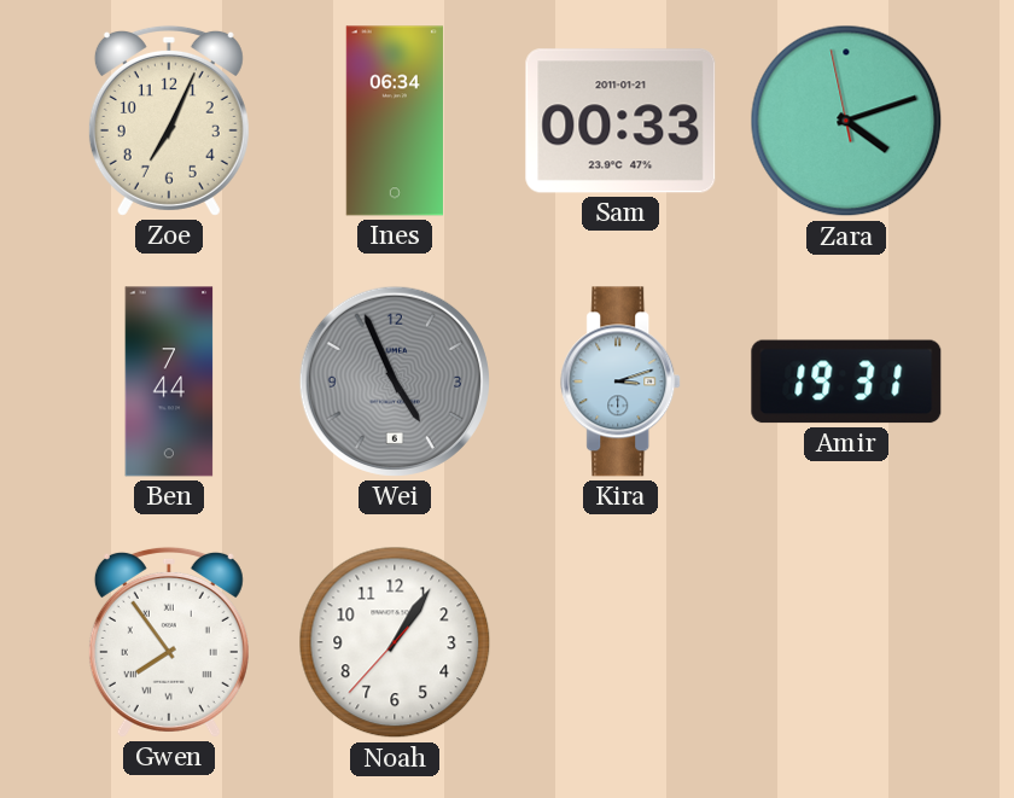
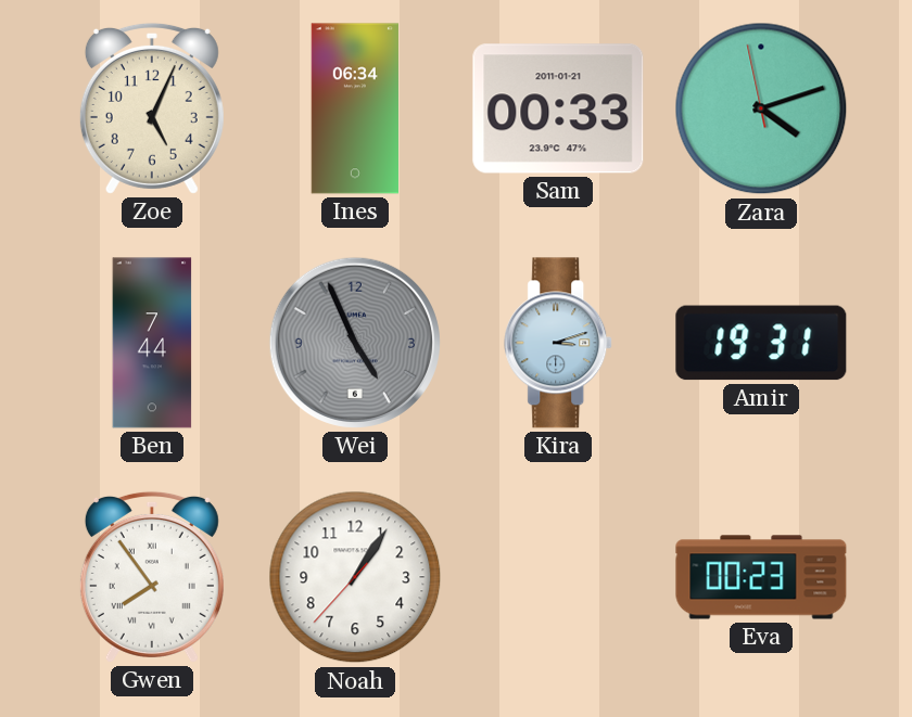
Zoe: 7:04 -> 5:04
Eva: none -> 00:23
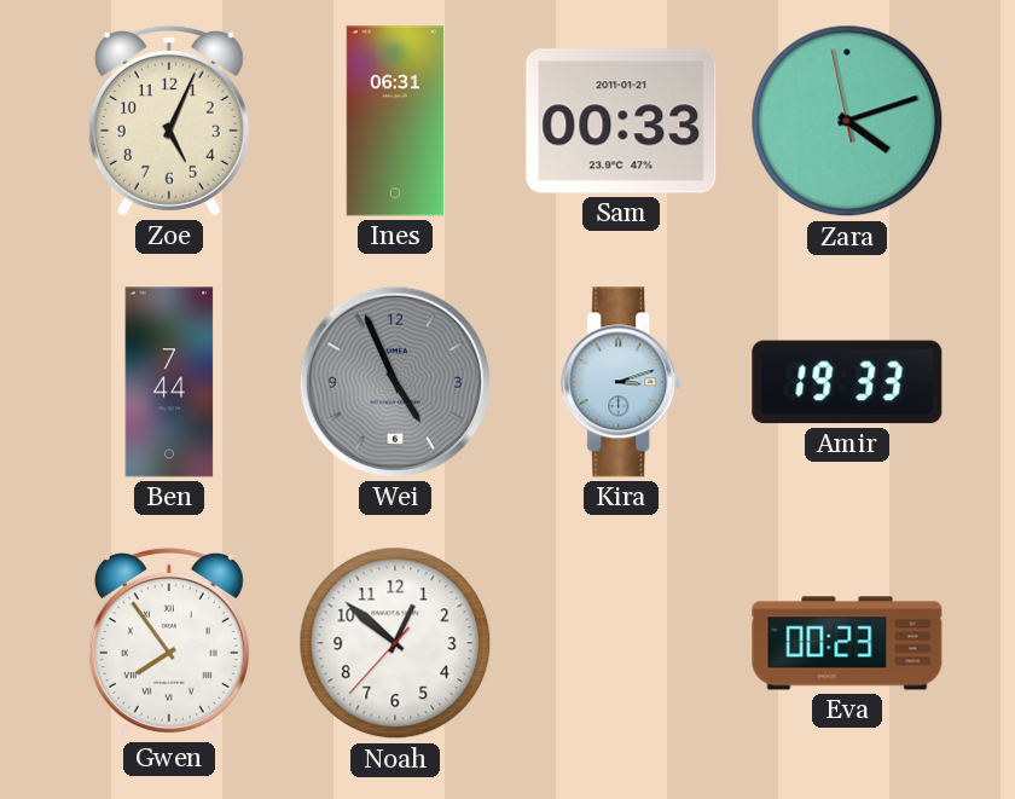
Ines: 06:34 -> 06:31
Amir: 19:31 -> 19:33
Noah: 1:05 -> 12:51
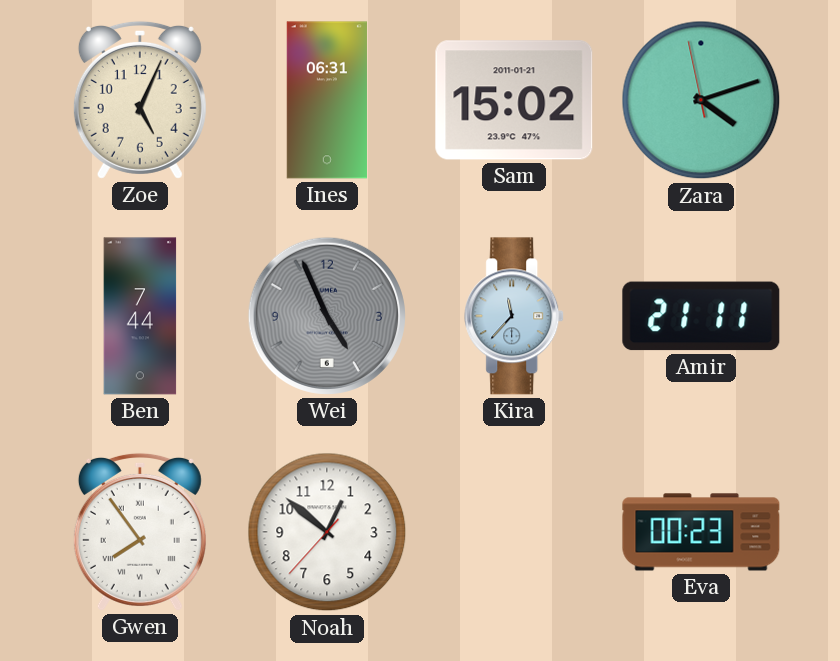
Sam: 00:33 -> 15:02
Kira: 3:12 -> 11:37
Amir: 19:33 -> 21:11
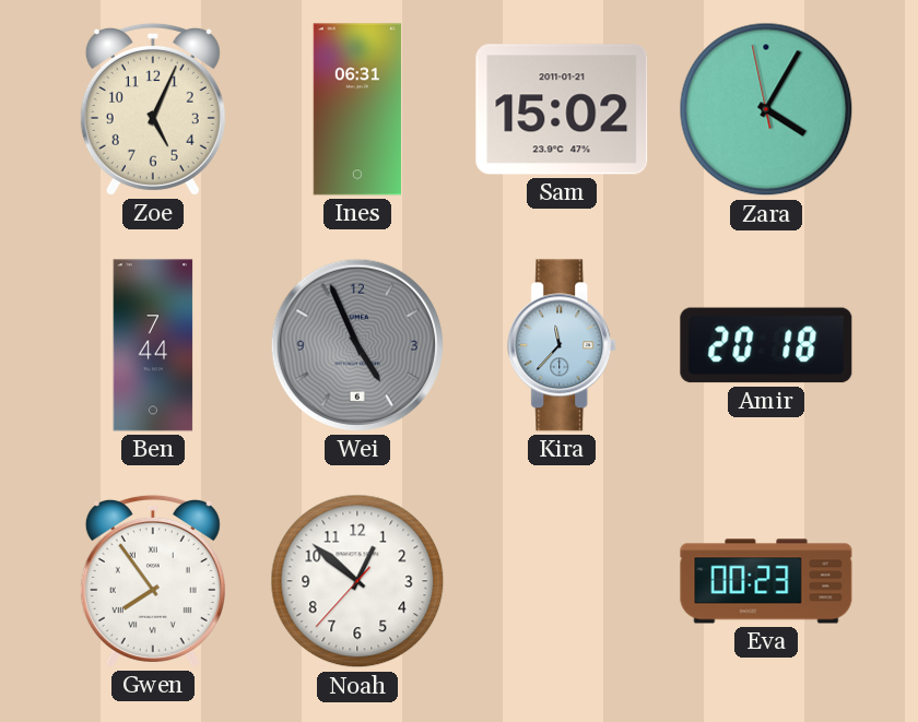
Zara: 4:11 -> 4:04
Amir: 21:11 -> 20:18
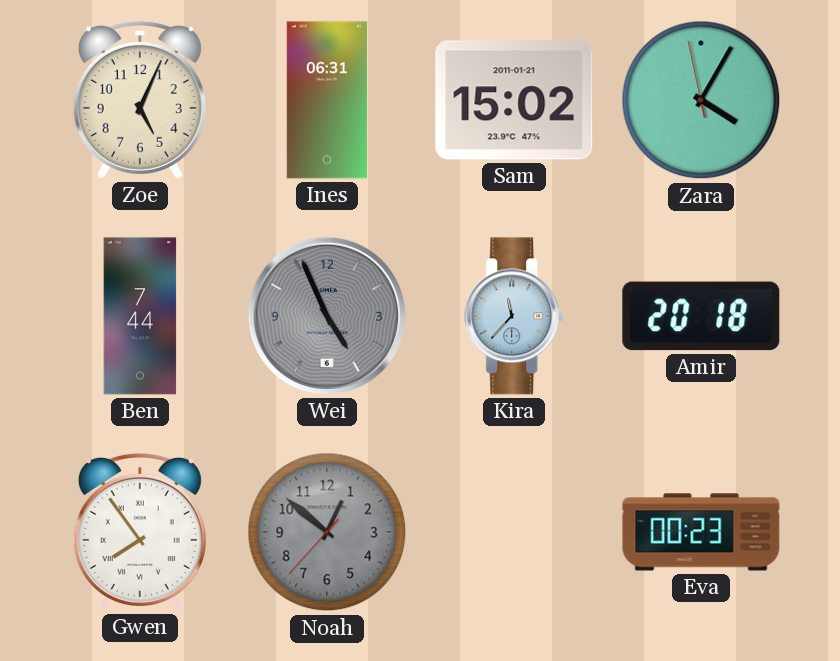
Noah dial: white -> grey
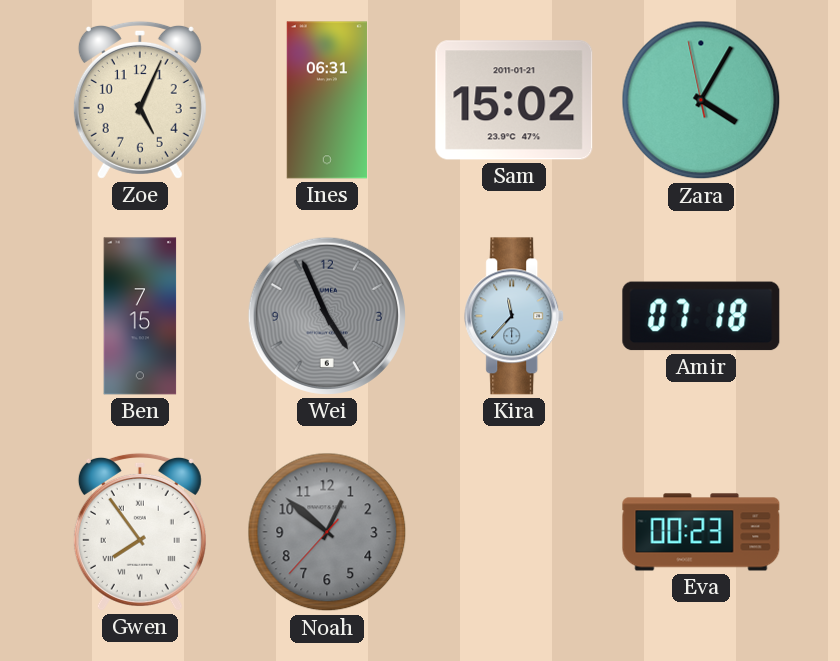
Ben: 7:44 -> 7:15
Amir: 20:18 -> 07:18
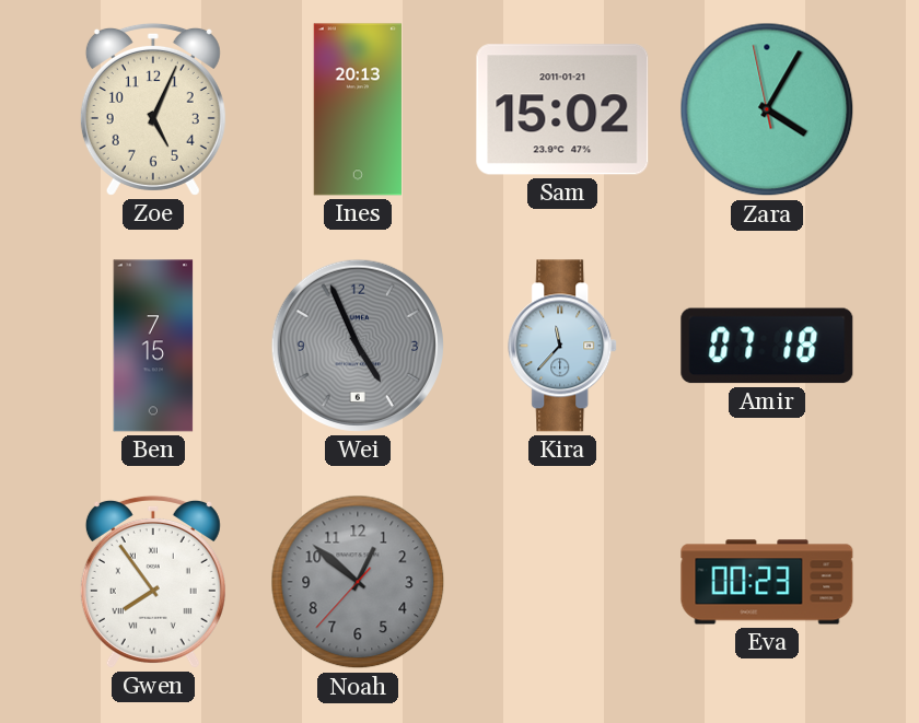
Ines: 06:31 -> 20:13
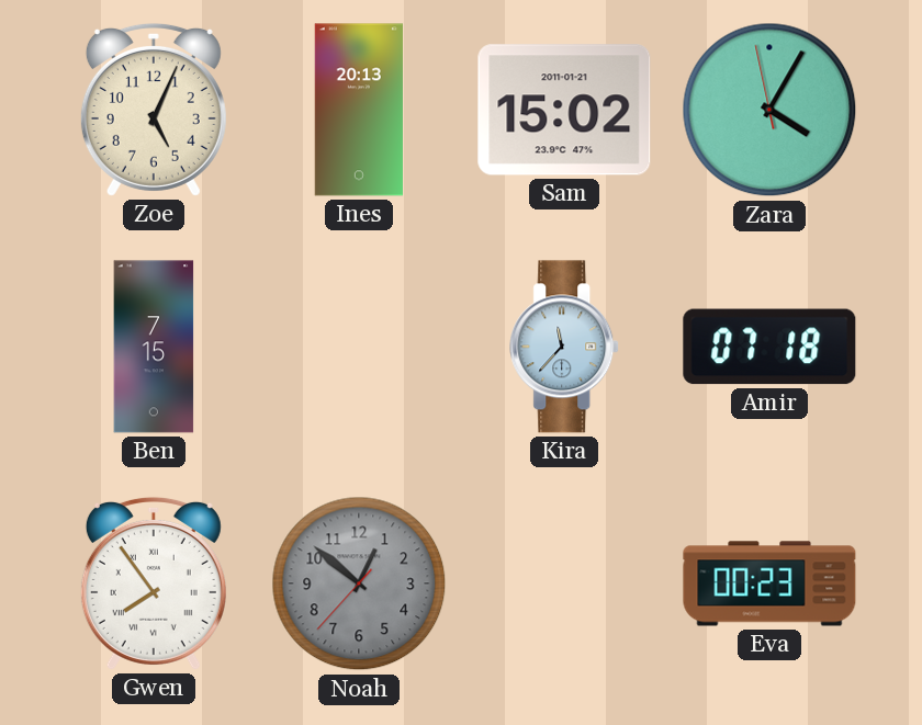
Wei: 4:56 -> none
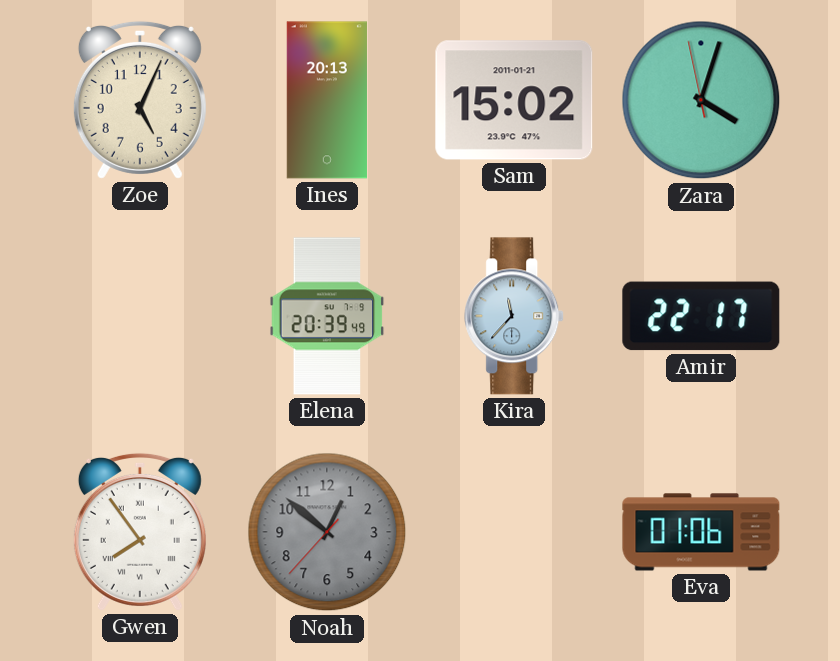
Zara: 4:04 -> 4:02
Ben: 7:15 -> none
Elena: none -> 20:39
Amir: 07:18 -> 22:17
Eva: 00:23 -> 01:06
